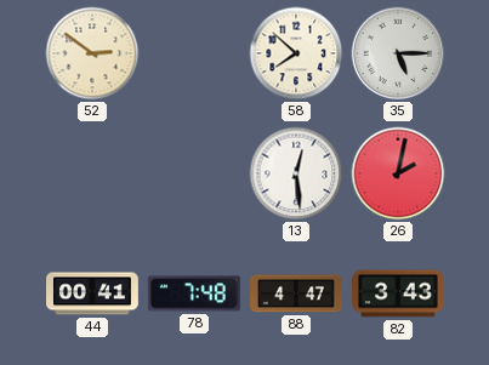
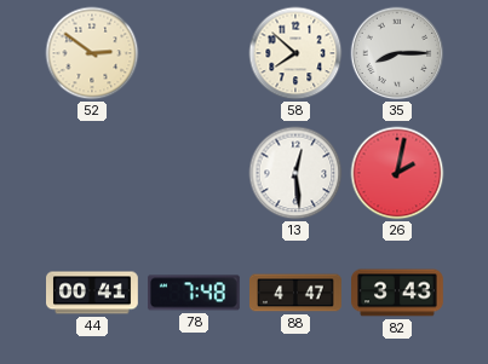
35: 5:15 -> 8:15
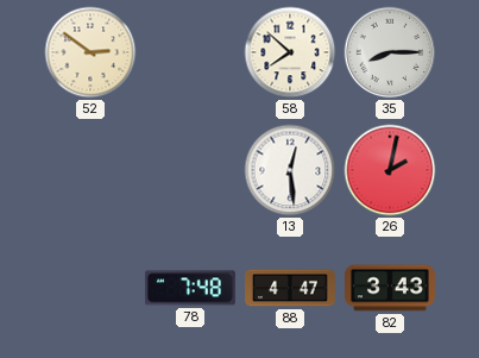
44: 00:41 -> none
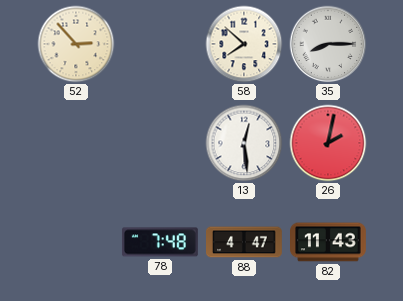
52: 2:51 -> 2:53
82: 3:43 -> 11:43
